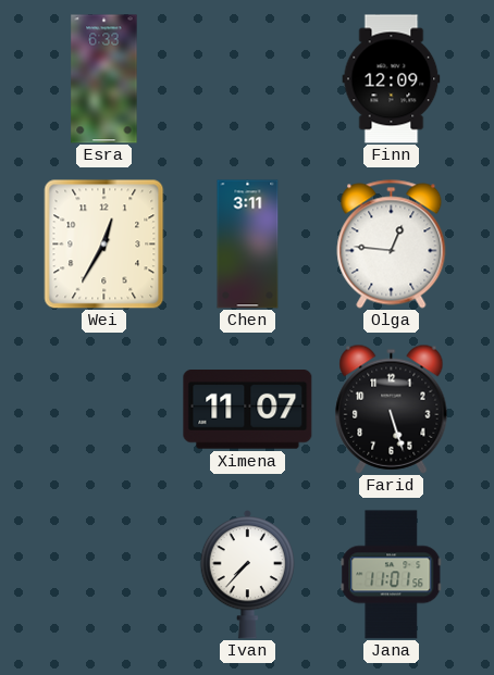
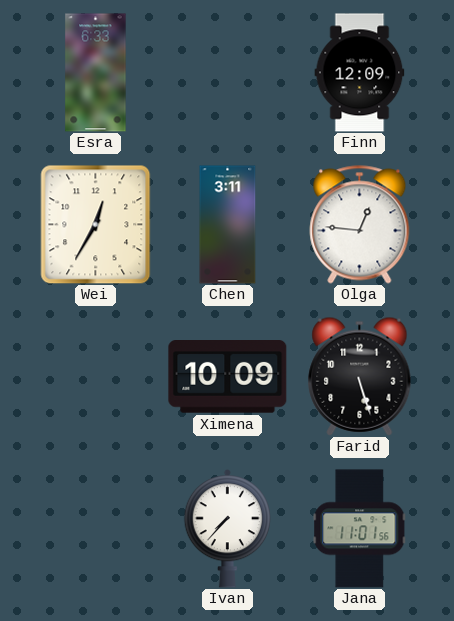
Ximena: 11:07 -> 10:09
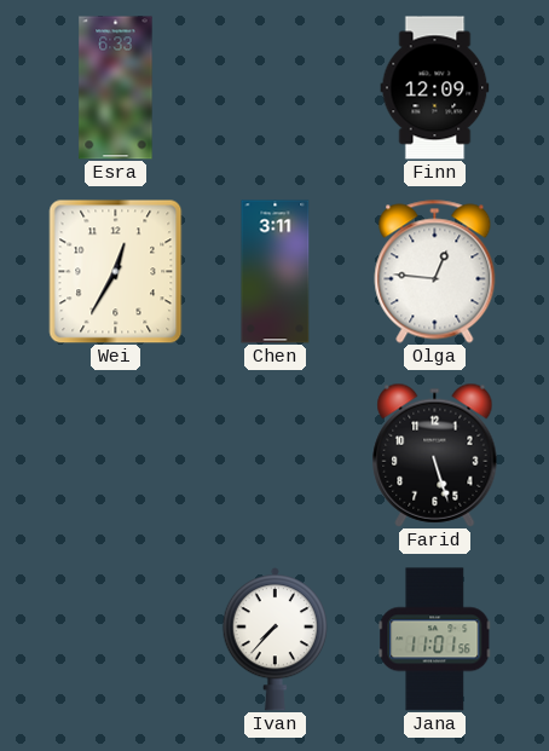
Ximena: 10:09 -> none
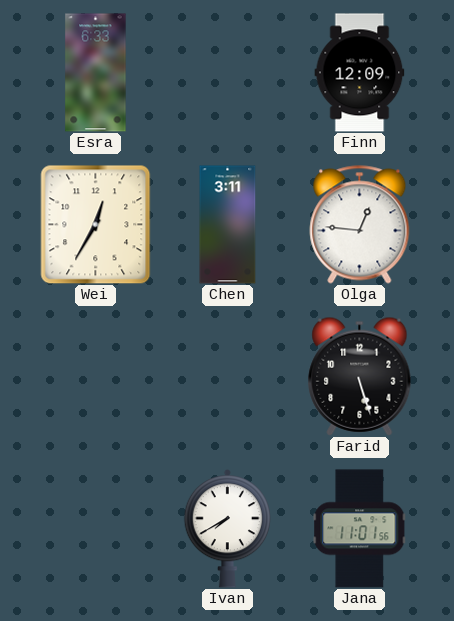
Ivan: 7:37 -> 7:40
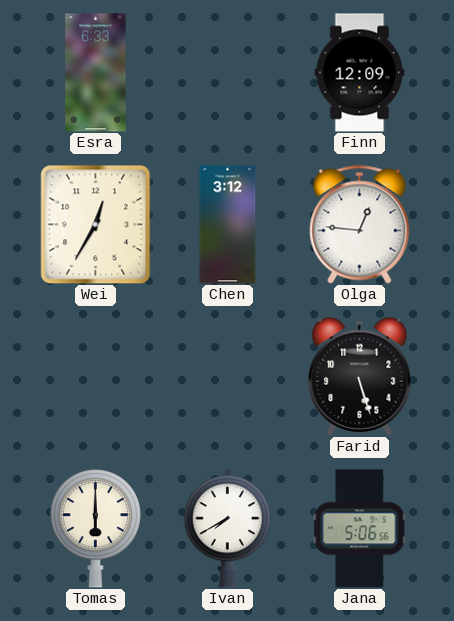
Chen: 3:11 -> 3:12
Tomas: none -> 6:00
Jana: 11:01 -> 5:06
